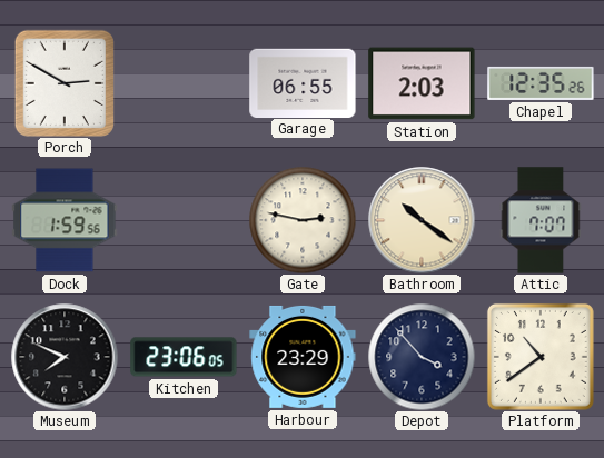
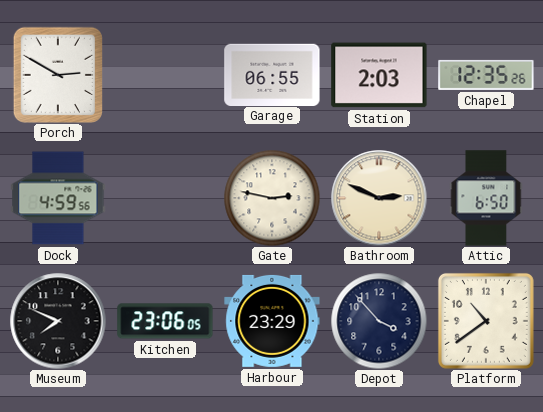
Dock: 1:59 -> 4:59
Bathroom: 10:21 -> 2:49
Attic: 7:07 -> 6:50
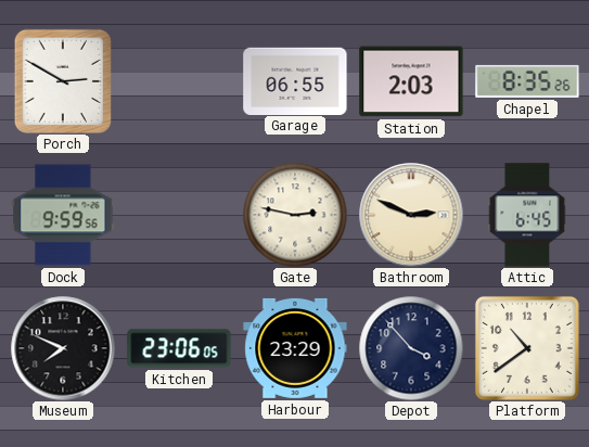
Chapel: 12:35 -> 8:35
Dock: 4:59 -> 9:59
Attic: 6:50 -> 6:45
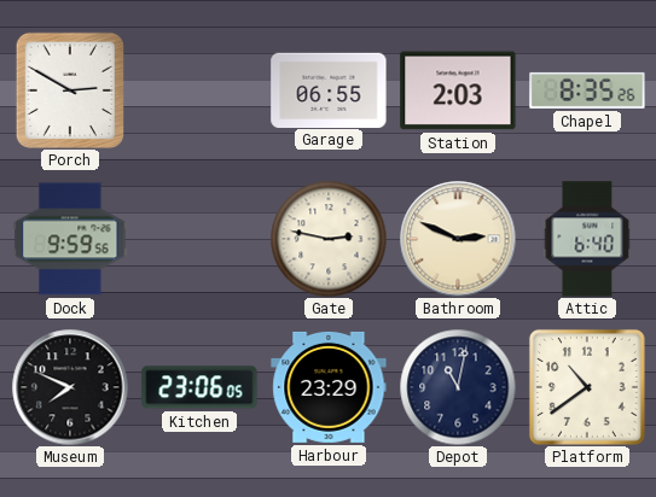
Attic: 6:45 -> 6:40
Depot: 3:53 -> 11:02
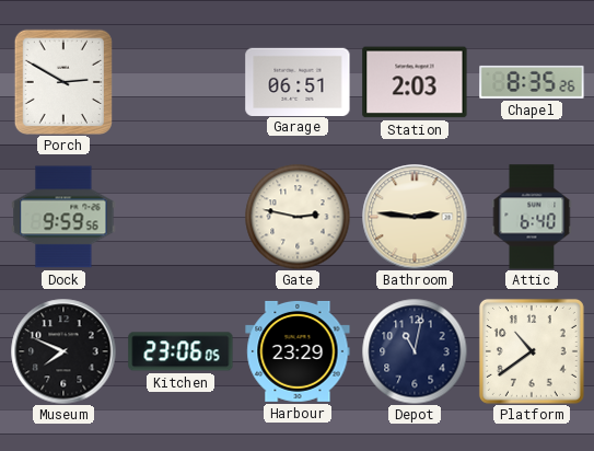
Garage: 06:55 -> 06:51
Bathroom: 2:49 -> 2:46
